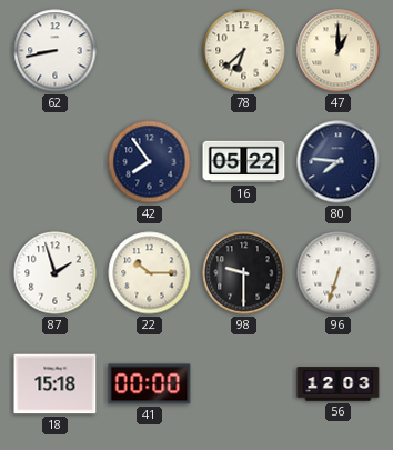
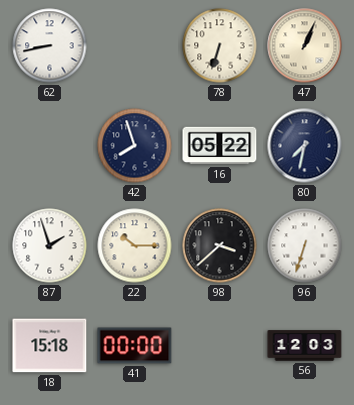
78: 6:38 -> 6:33
47: 1:00 -> 1:04
42: 7:54 -> 7:57
80: 7:46 -> 7:32
98: 9:30 -> 3:38
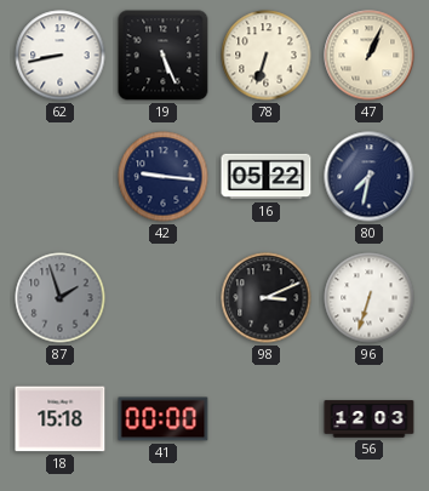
19: none -> 5:26
42: 7:57 -> 9:16
87 dial: white -> grey
22: 10:15 -> none
98: 3:38 -> 3:11
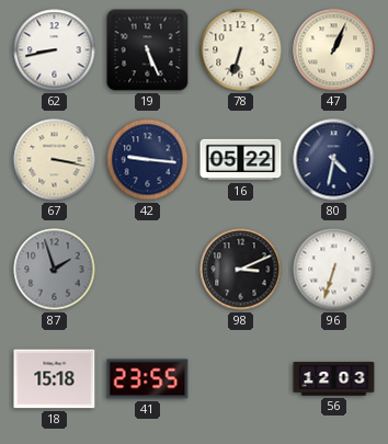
67: none -> 3:17
80: 7:32 -> 4:32
41: 00:00 -> 23:55
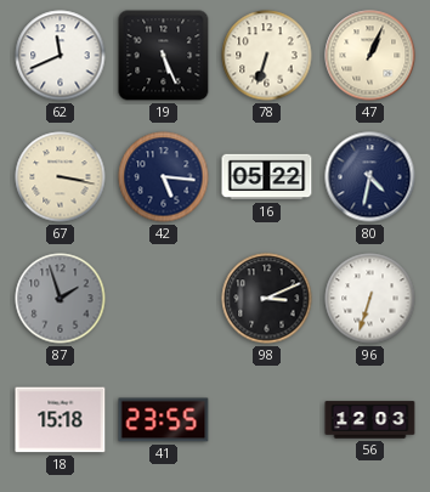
62: 8:43 -> 11:41
42: 9:16 -> 5:16
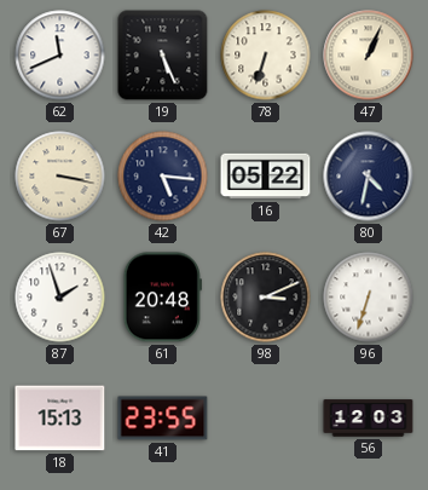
87 dial: grey -> white
61: none -> 20:48
18: 15:18 -> 15:13
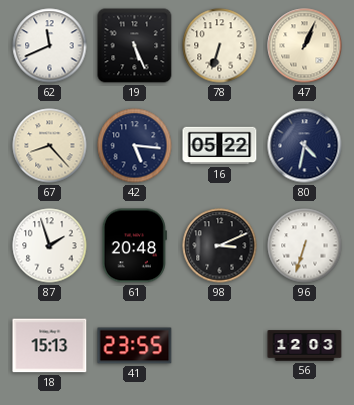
67: 3:17 -> 8:23
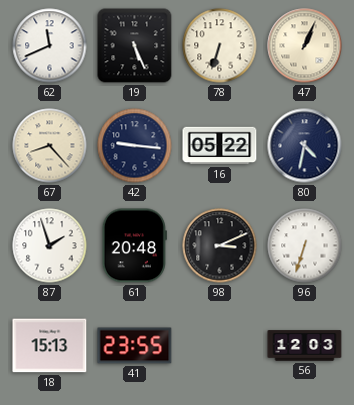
42: 5:16 -> 9:16
